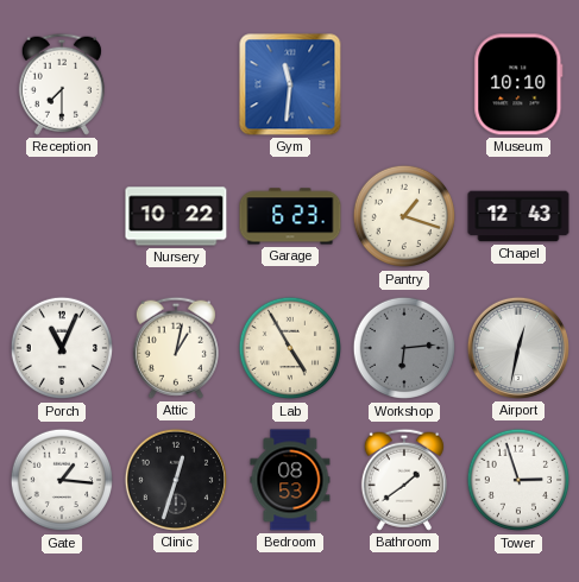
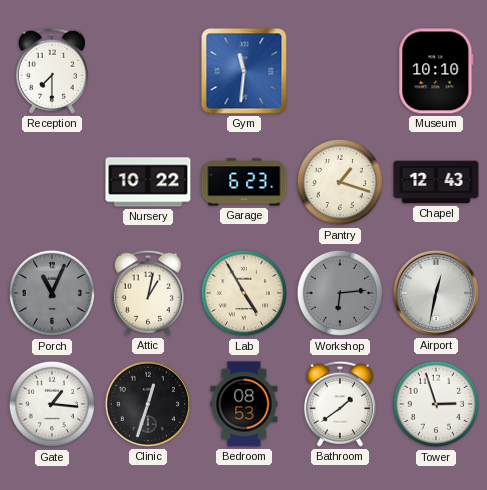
Porch dial: white -> grey
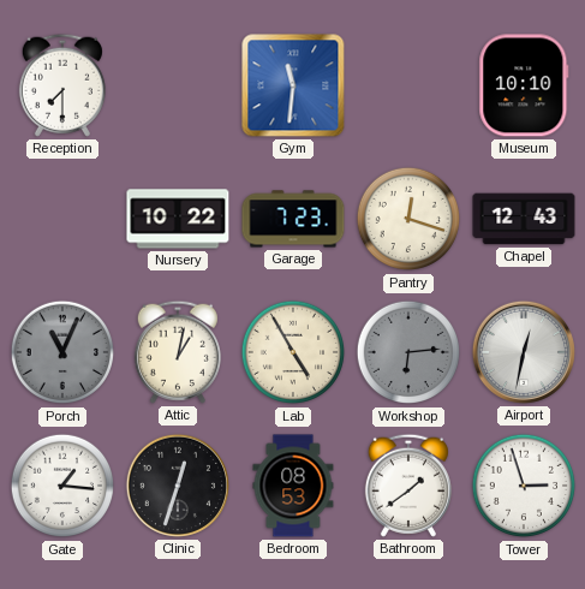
Garage: 6:23 -> 7:23
Pantry: 1:18 -> 12:18
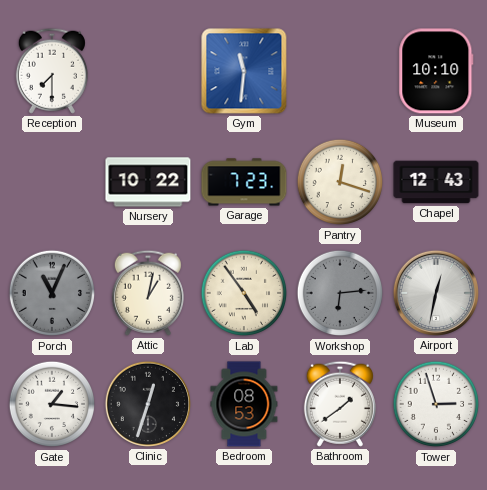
Lab: 4:55 -> 4:54
